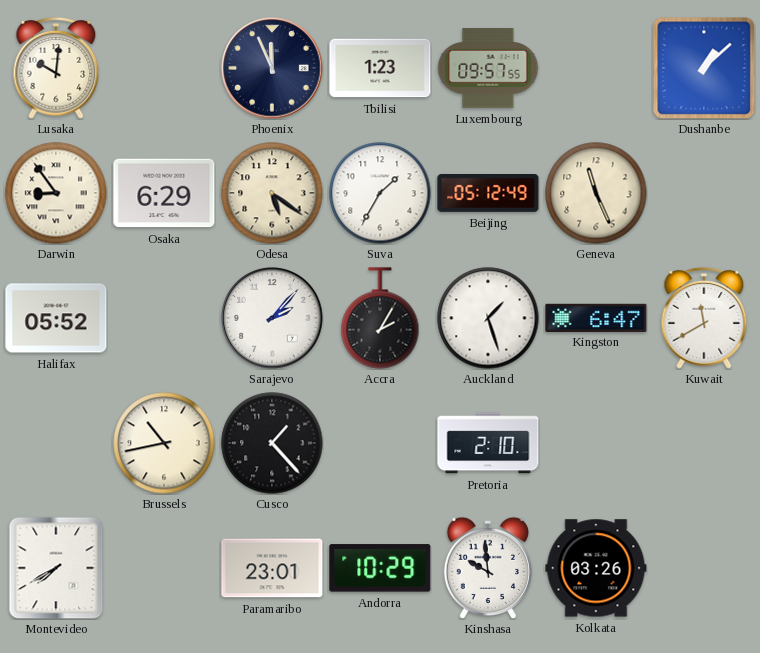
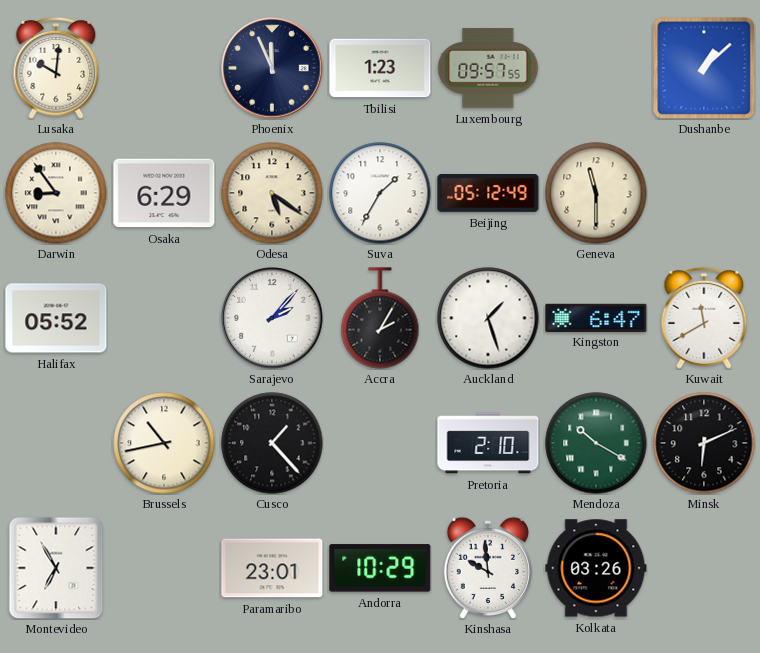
Geneva: 11:26 -> 11:30
Mendoza: none -> 10:20
Minsk: none -> 6:11
Montevideo: 7:40 -> 6:55
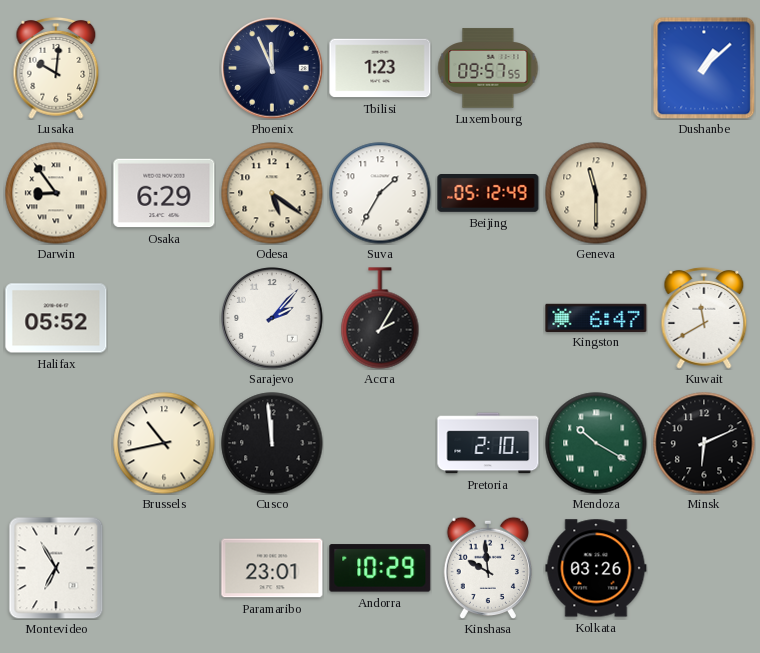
Auckland: 1:27 -> none
Cusco: 1:23 -> 11:59
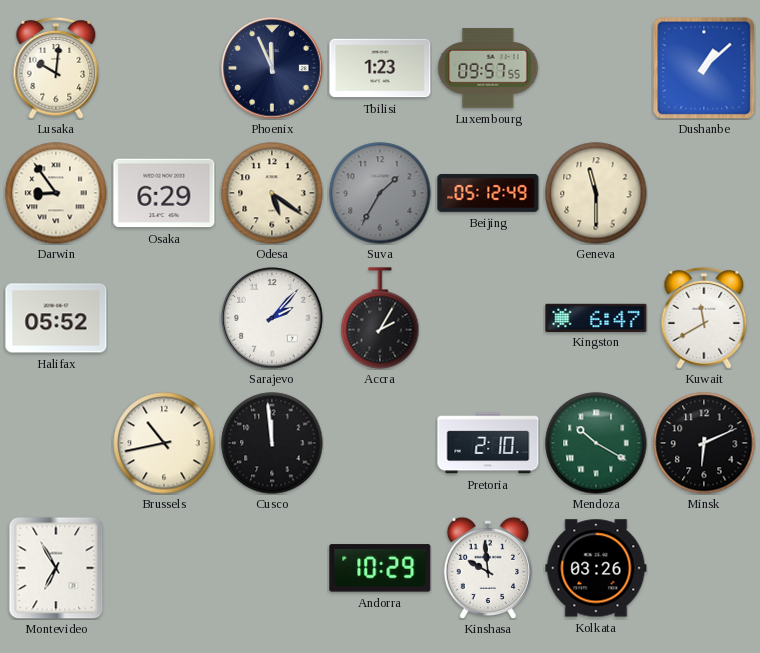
Suva dial: white -> grey
Paramaribo: 23:01 -> none
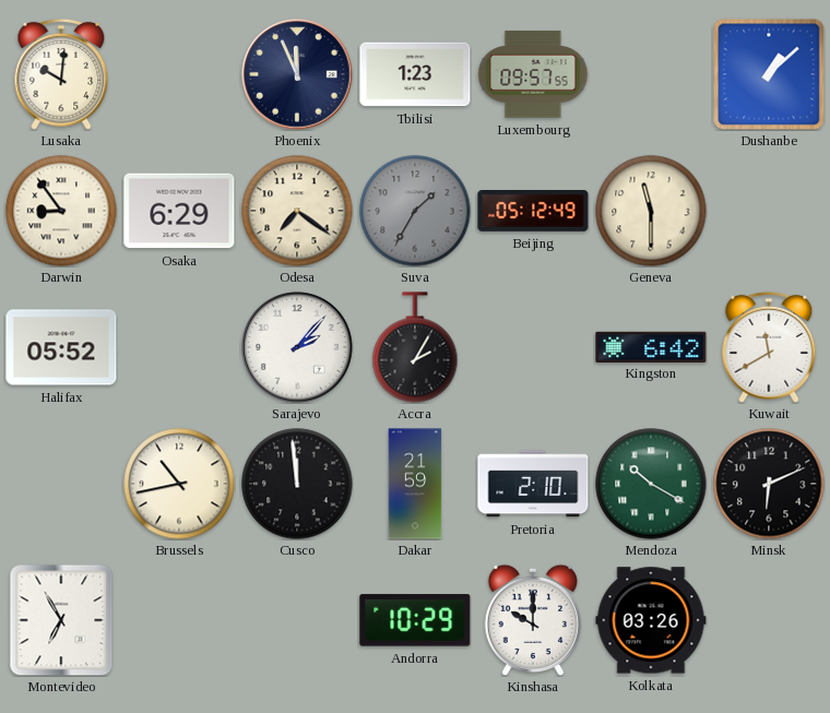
Odesa: 5:21 -> 7:21
Kingston: 6:47 -> 6:42
Dakar: none -> 21:59
Kinshasa: 9:59 -> 10:00
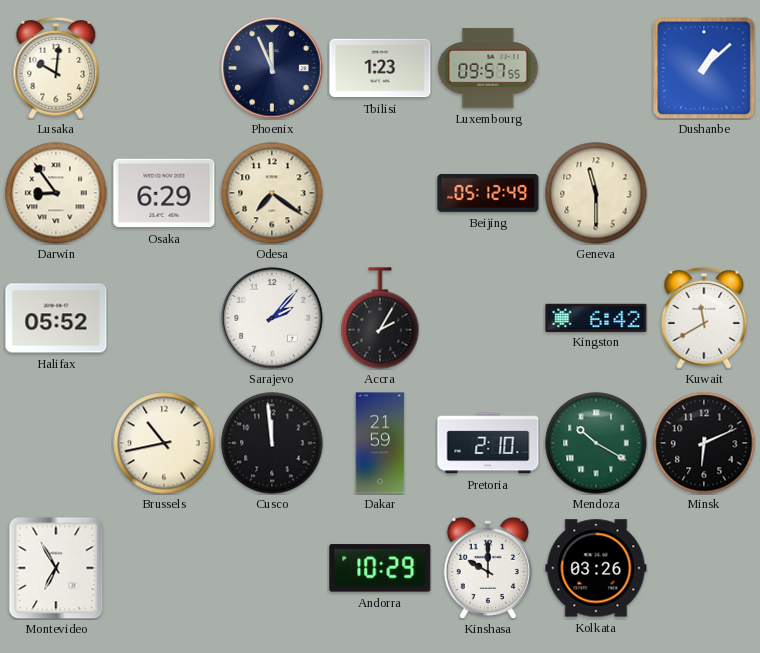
Suva: 1:35 -> none
